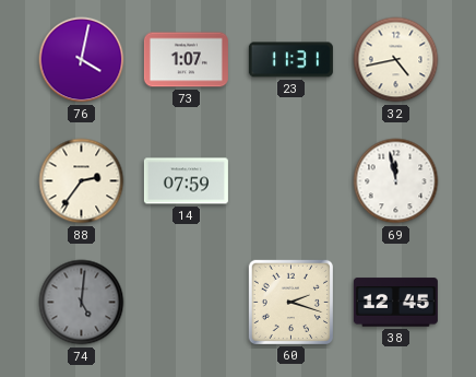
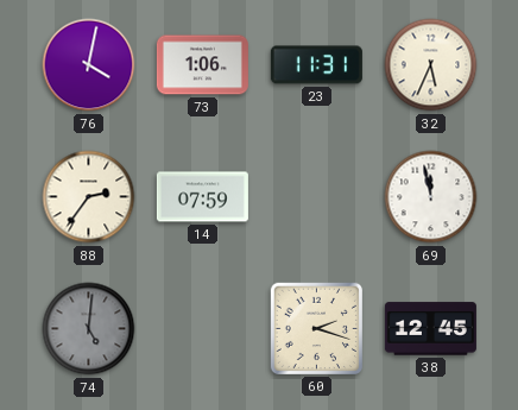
73: 1:07 -> 1:06
32: 4:43 -> 5:34
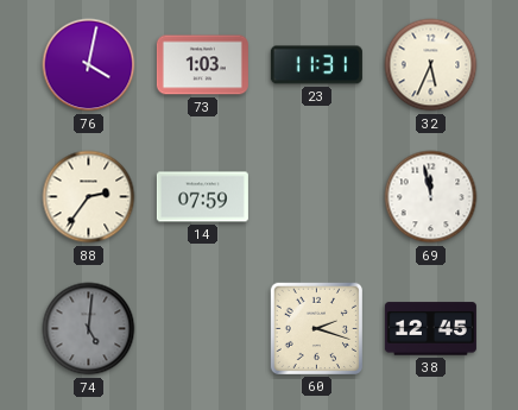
73: 1:06 -> 1:03
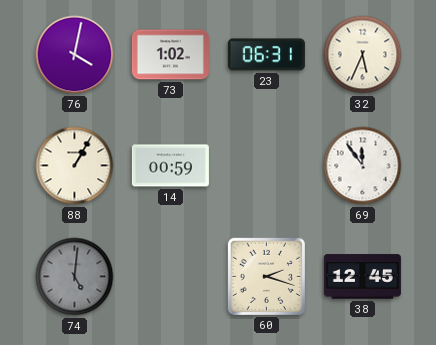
73: 1:03 -> 1:02
23: 11:31 -> 06:31
88: 2:36 -> 1:05
14: 07:59 -> 00:59
69: 11:58 -> 11:54
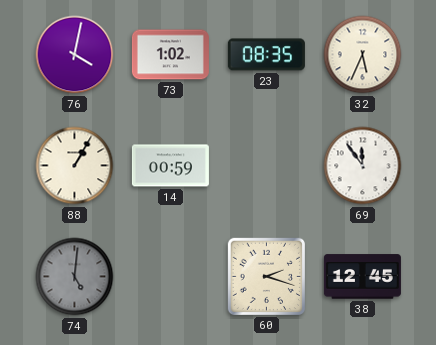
23: 06:31 -> 08:35
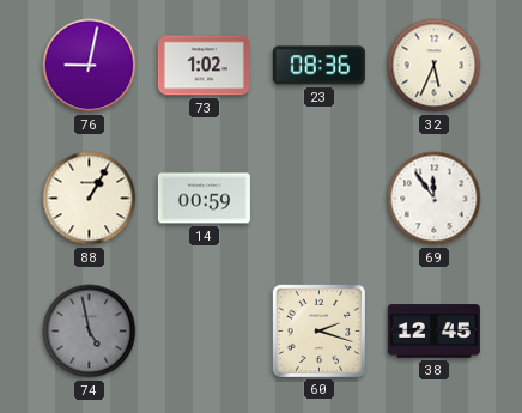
76: 4:02 -> 9:02
23: 08:35 -> 08:36
74: 5:01 -> 4:58
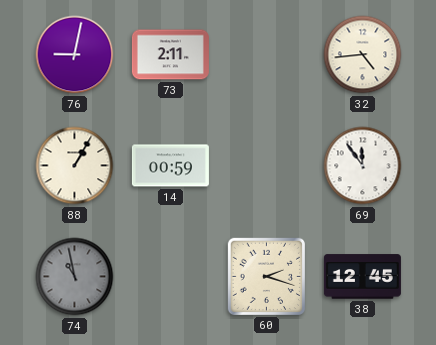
73: 1:02 -> 2:11
23: 08:36 -> none
32: 5:34 -> 4:44
74: 4:58 -> 10:58
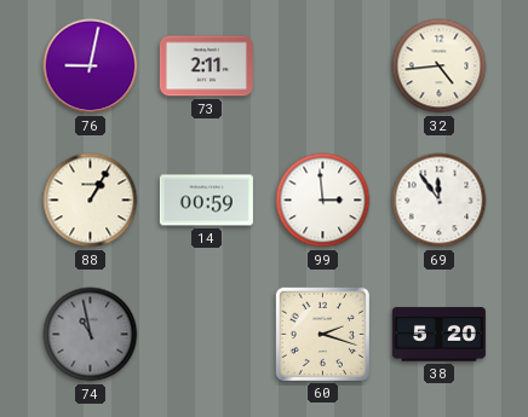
99: none -> 2:59
38: 12:45 -> 5:20
